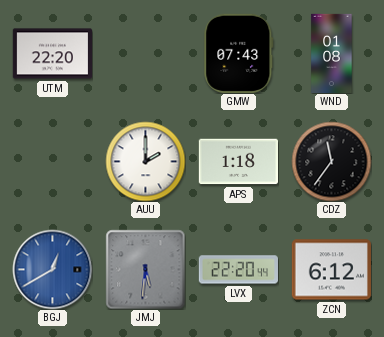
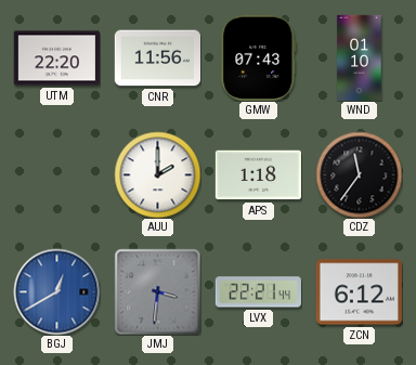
CNR: none -> 11:56
WND: 01:08 -> 01:10
JMJ: 5:31 -> 3:31
LVX: 22:20 -> 22:21
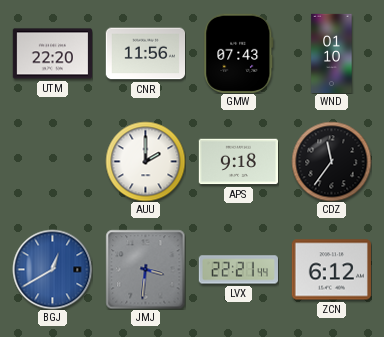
APS: 1:18 -> 9:18
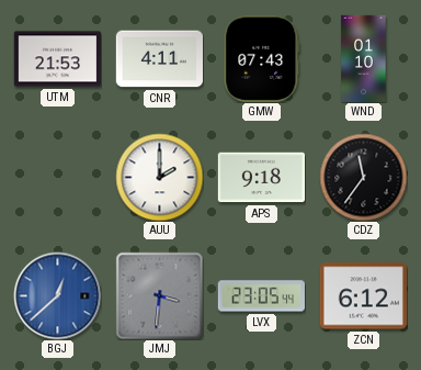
UTM: 22:20 -> 21:53
CNR: 11:56 -> 4:11
BGJ: 12:40 -> 12:38
LVX: 22:21 -> 23:05
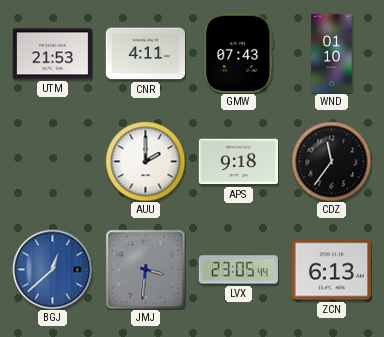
ZCN: 6:12 -> 6:13
